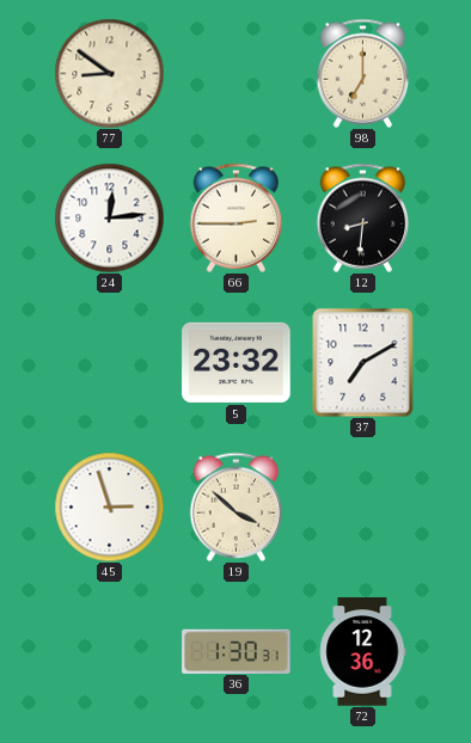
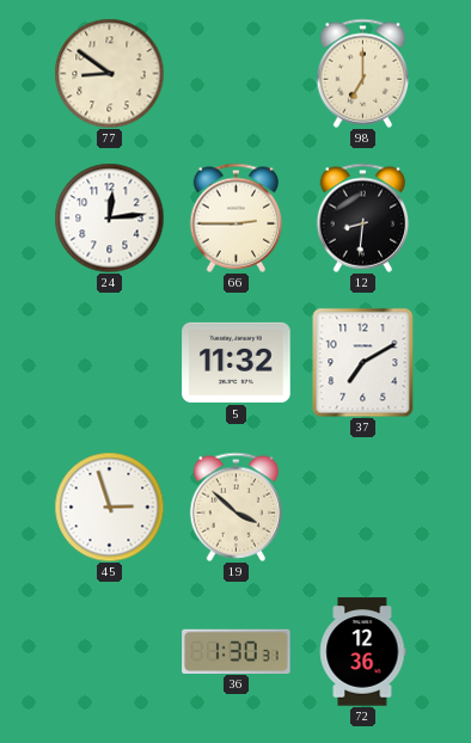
5: 23:32 -> 11:32
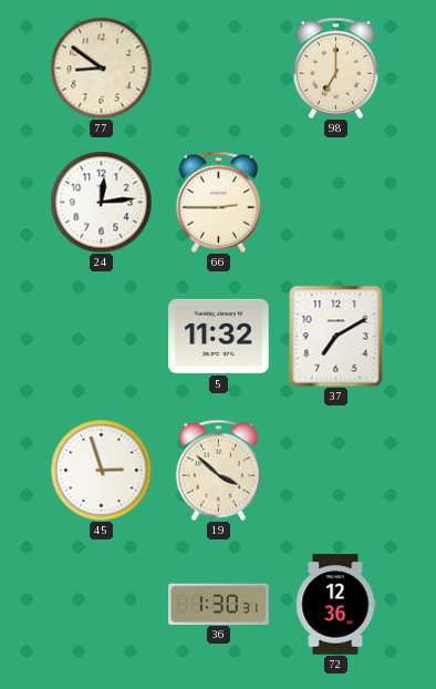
12: 8:31 -> none
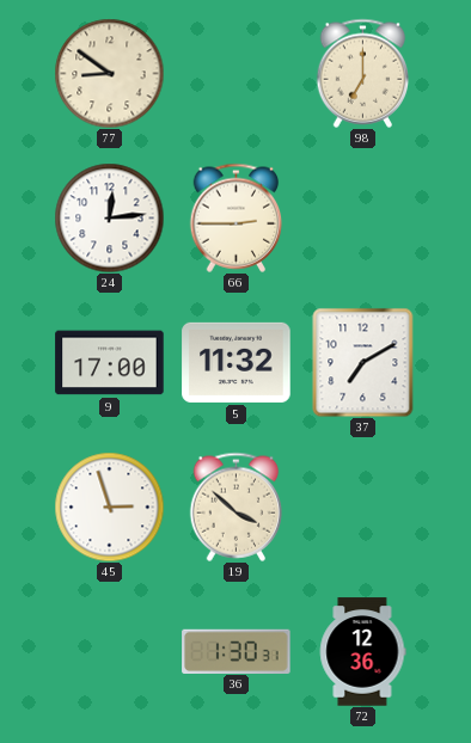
9: none -> 17:00
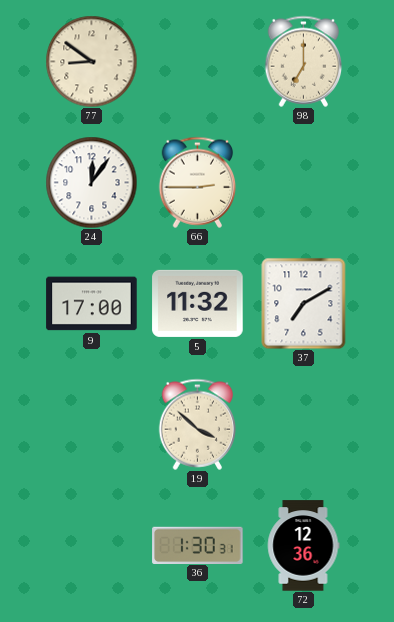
24: 12:14 -> 12:06
45: 2:57 -> none
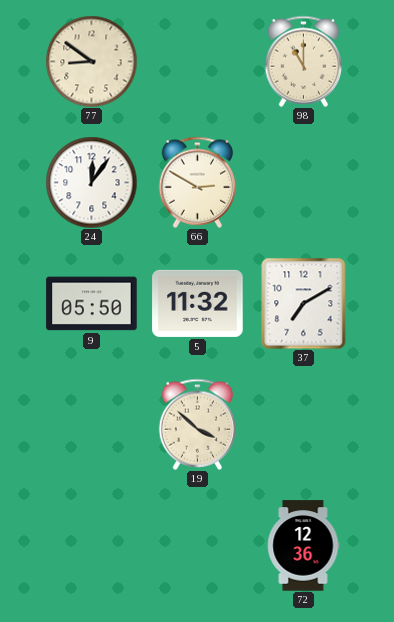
98: 7:00 -> 11:00
66: 2:45 -> 2:50
9: 17:00 -> 05:50
36: 1:30 -> none
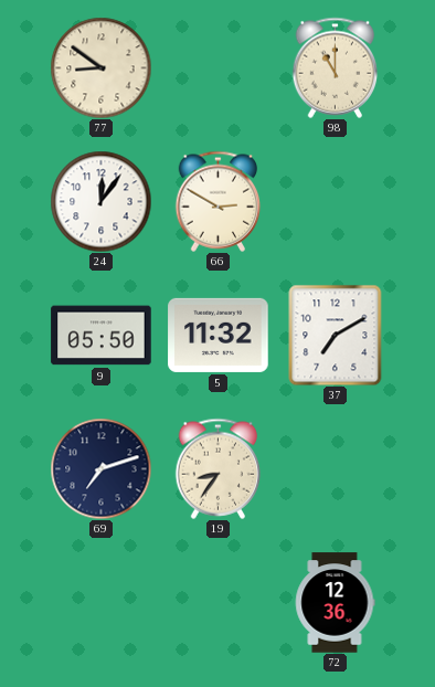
69: none -> 7:12
19: 3:52 -> 8:36
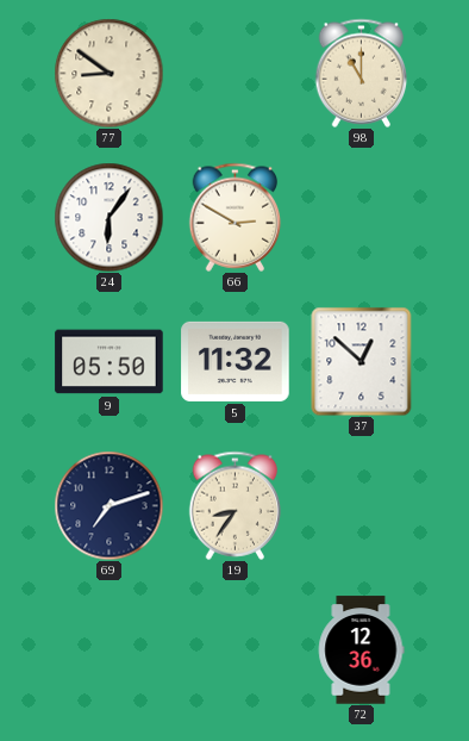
24: 12:06 -> 6:06
37: 7:10 -> 12:52
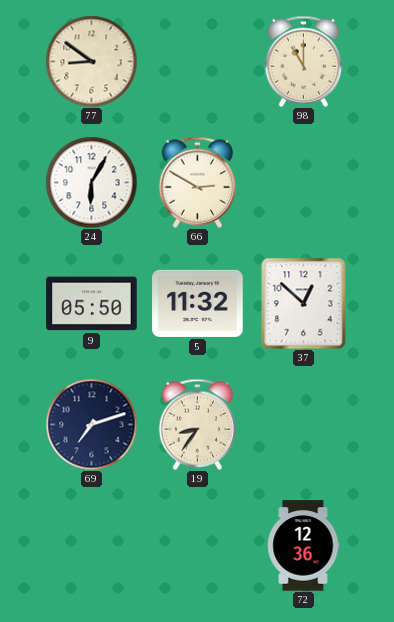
24: 6:06 -> 6:05
